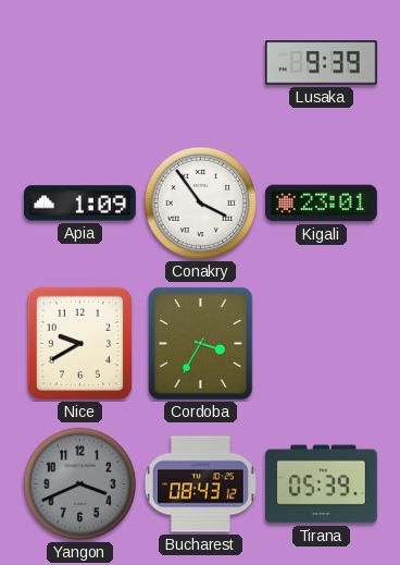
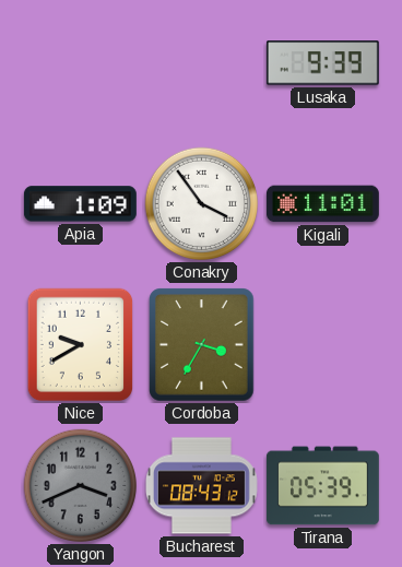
Kigali: 23:01 -> 11:01
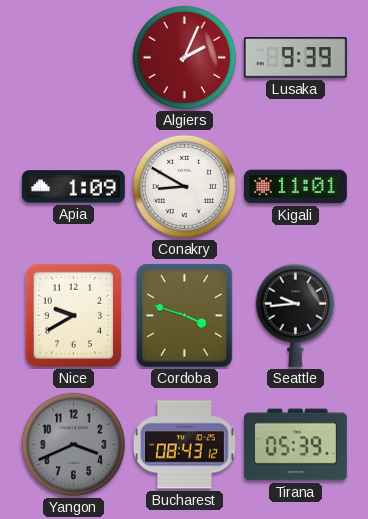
Algiers: none -> 2:04
Conakry: 3:54 -> 8:50
Cordoba: 3:35 -> 3:48
Seattle: none -> 9:44
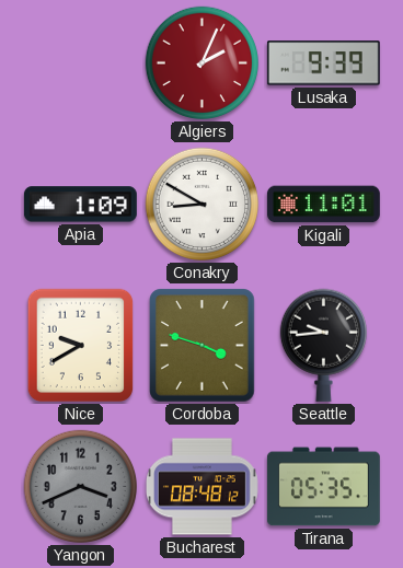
Bucharest: 08:43 -> 08:48
Tirana: 05:39 -> 05:35
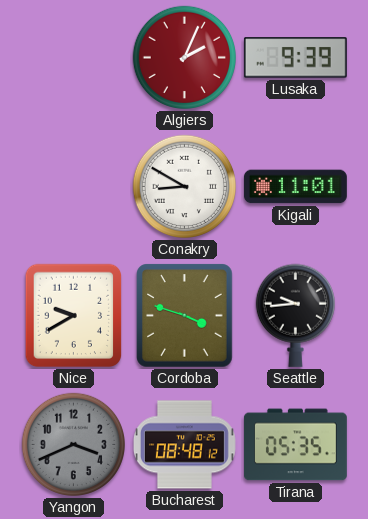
Apia: 1:09 -> none
